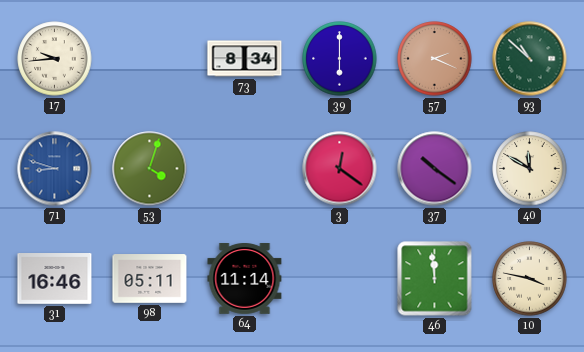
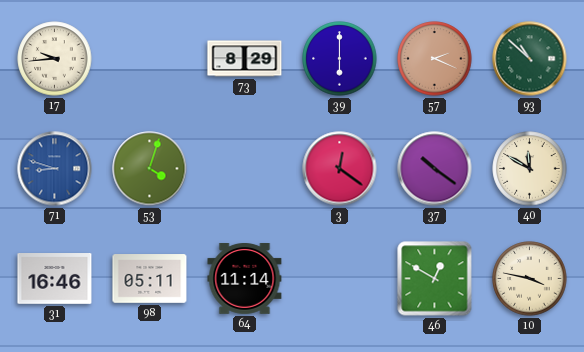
73: 8:34 -> 8:29
46: 11:59 -> 12:50
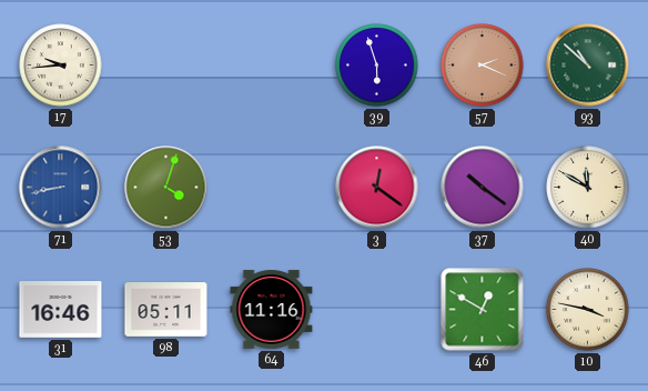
73: 8:29 -> none
39: 6:00 -> 5:57
71: 8:48 -> 8:43
64: 11:14 -> 11:16
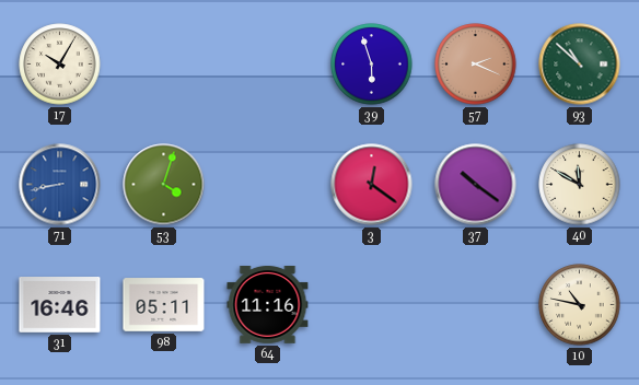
17: 9:44 -> 10:05
46: 12:50 -> none
10: 3:47 -> 10:47
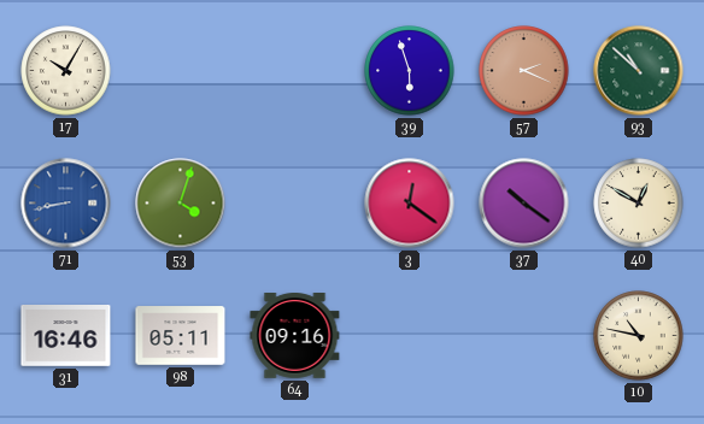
40: 11:50 -> 12:50
64: 11:16 -> 09:16
